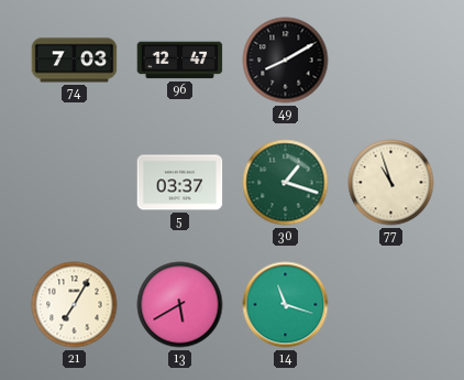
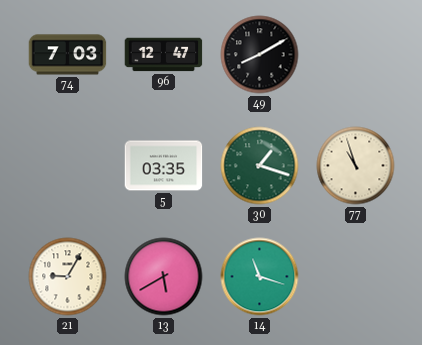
5: 03:37 -> 03:35
21: 7:05 -> 9:05
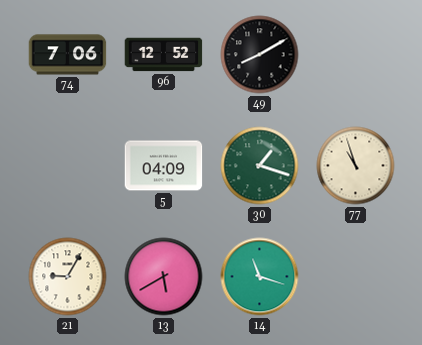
74: 7:03 -> 7:06
96: 12:47 -> 12:52
5: 03:35 -> 04:09
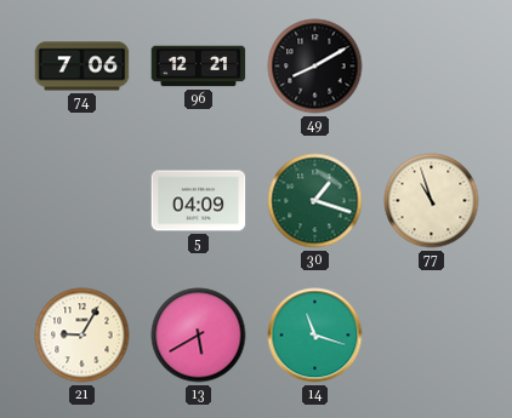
96: 12:52 -> 12:21
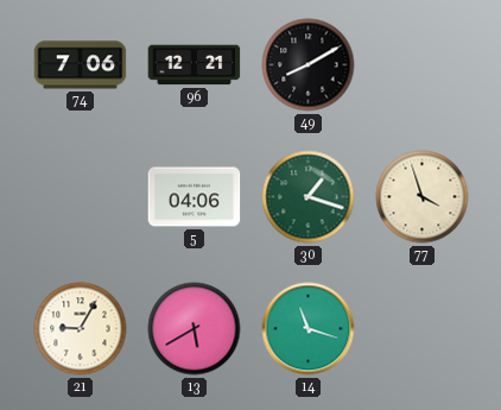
5: 04:09 -> 04:06
77: 10:57 -> 3:57
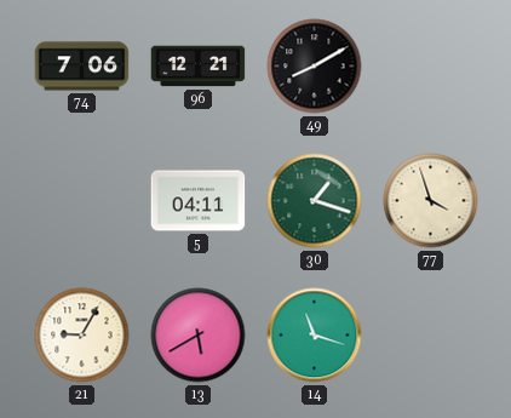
5: 04:06 -> 04:11
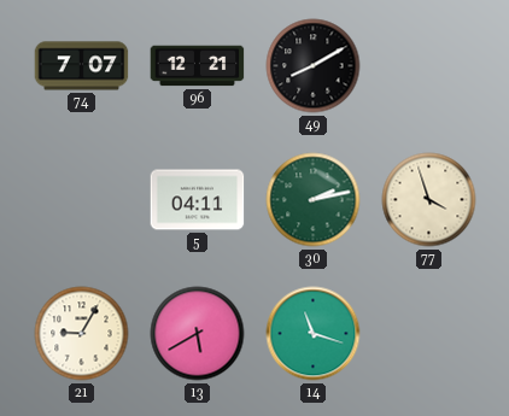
74: 7:06 -> 7:07
30: 1:18 -> 2:13
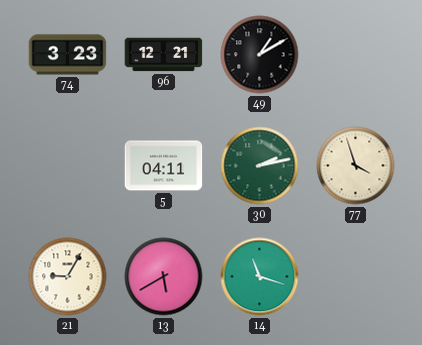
74: 7:07 -> 3:23
49: 8:10 -> 1:10
